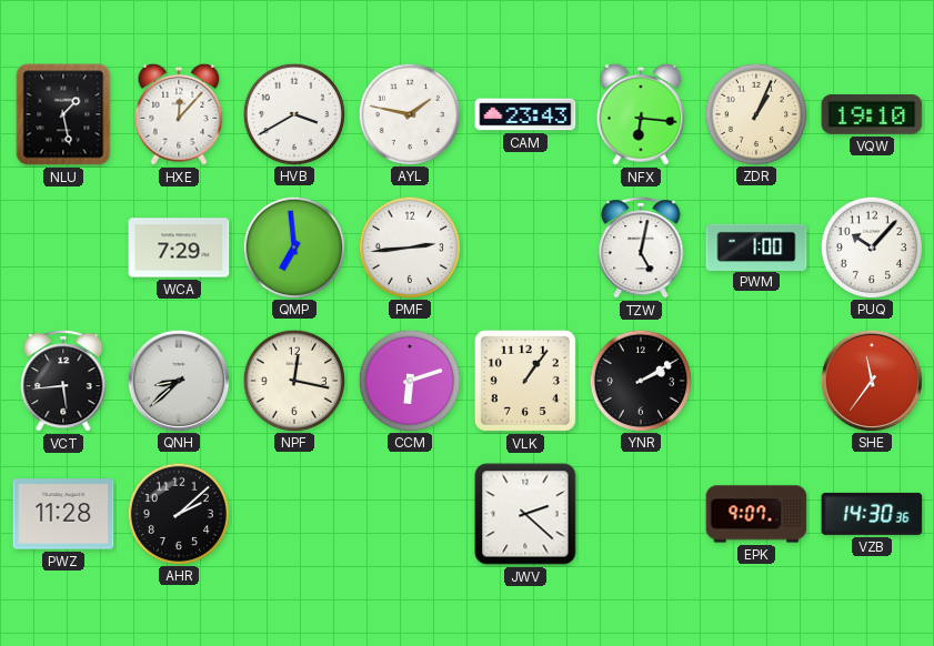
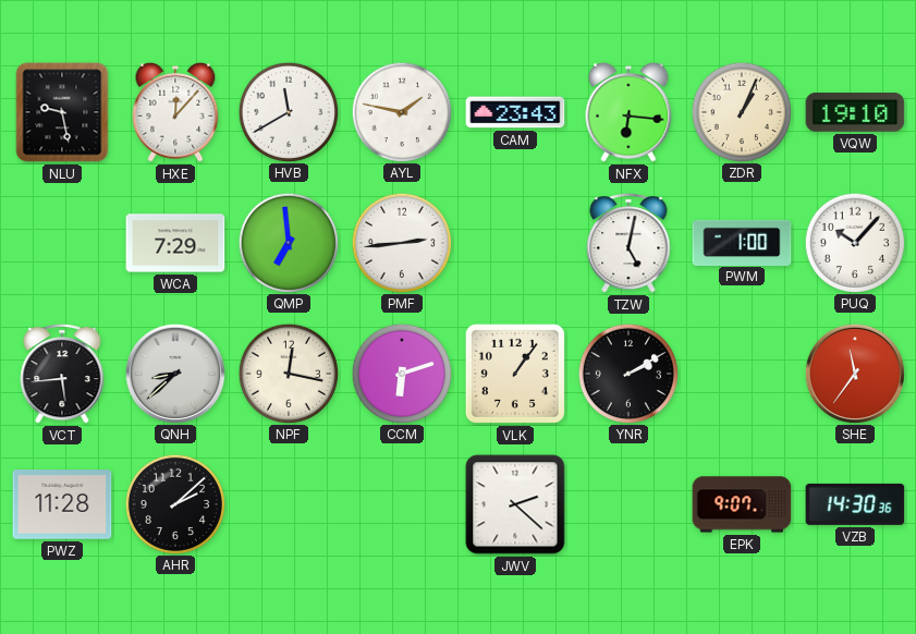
NLU: 1:28 -> 9:28
HVB: 3:40 -> 11:40
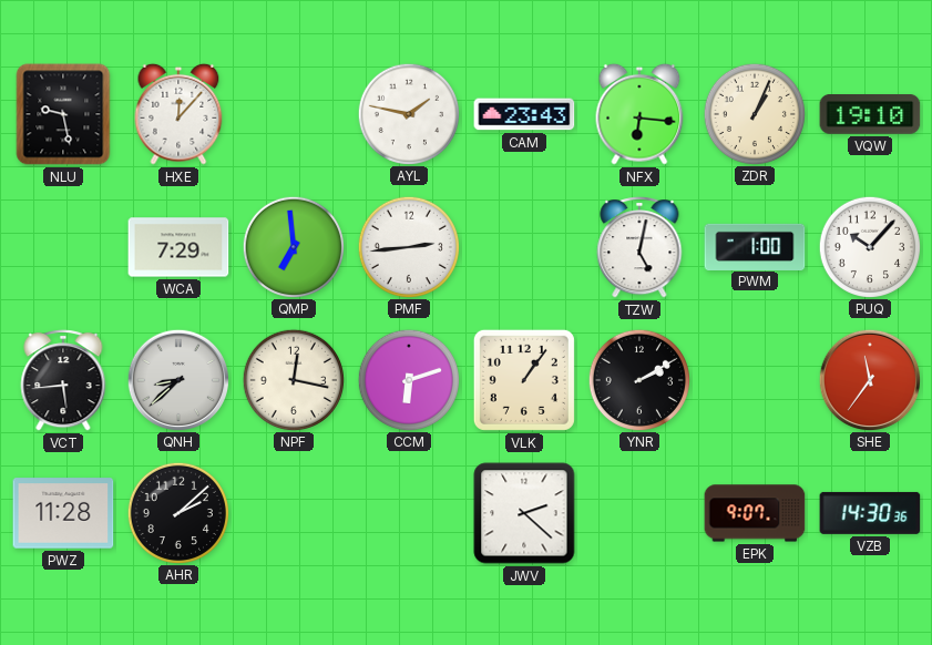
HVB: 11:40 -> none
